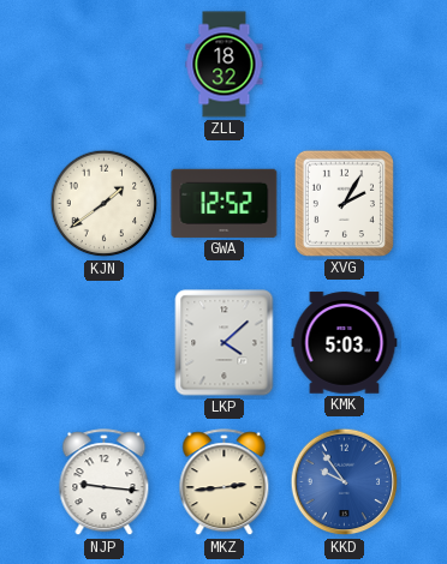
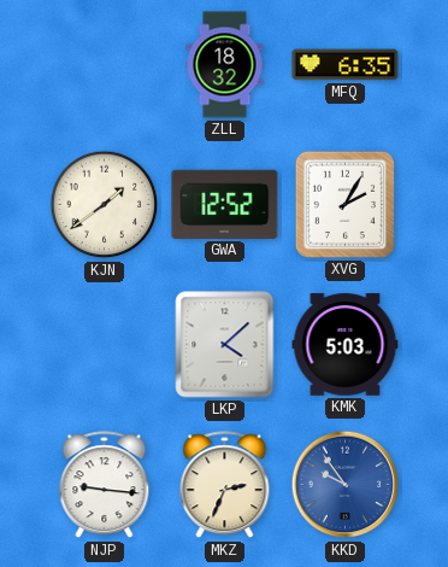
MFQ: none -> 6:35
MKZ: 2:44 -> 2:34
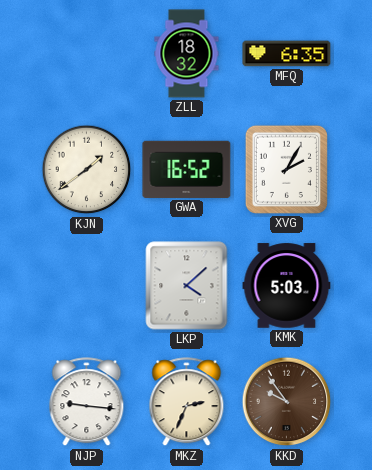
GWA: 12:52 -> 16:52
KKD dial: blue -> brown
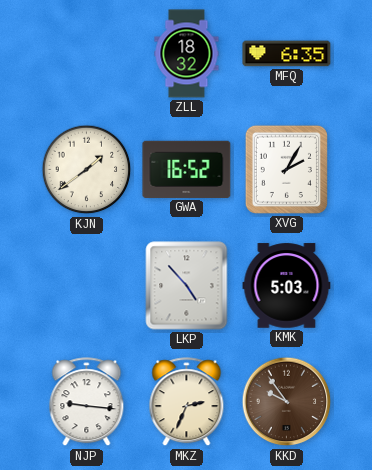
LKP: 4:08 -> 4:53
